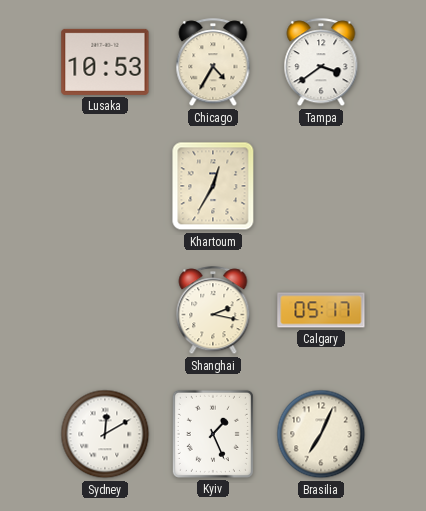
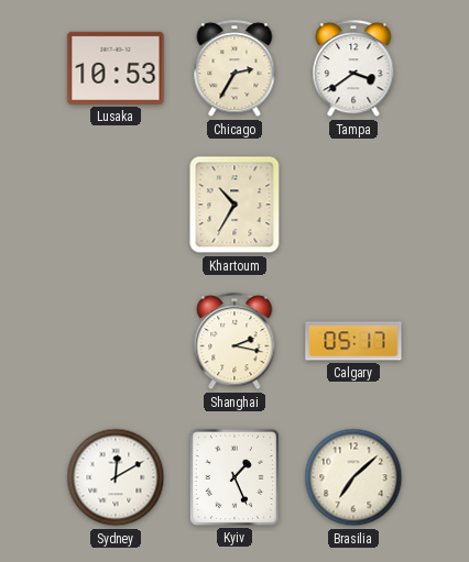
Chicago: 4:35 -> 2:35
Khartoum: 12:35 -> 10:35
Brasilia: 7:04 -> 7:08
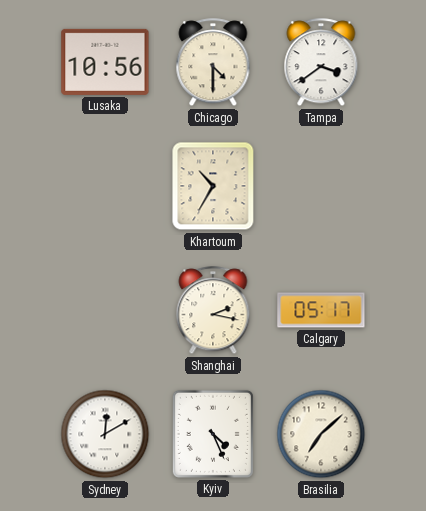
Lusaka: 10:53 -> 10:56
Chicago: 2:35 -> 4:30
Kyiv: 1:26 -> 4:26
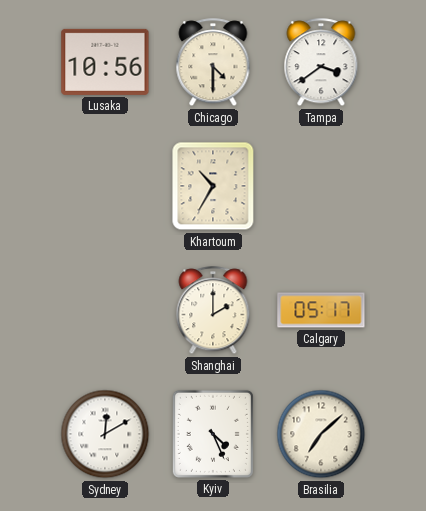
Shanghai: 2:17 -> 2:00
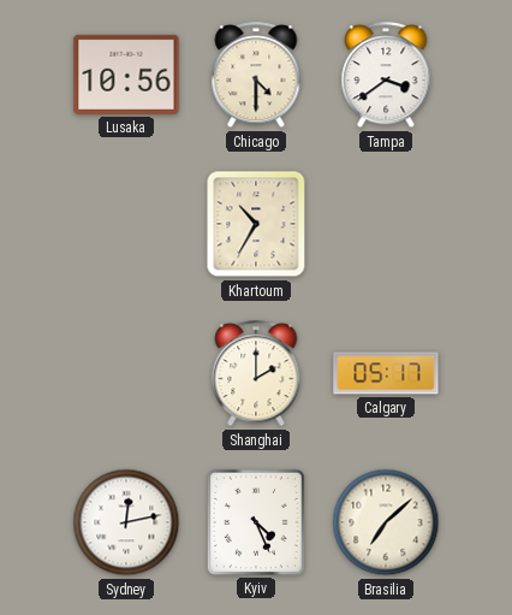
Sydney: 12:10 -> 12:13
